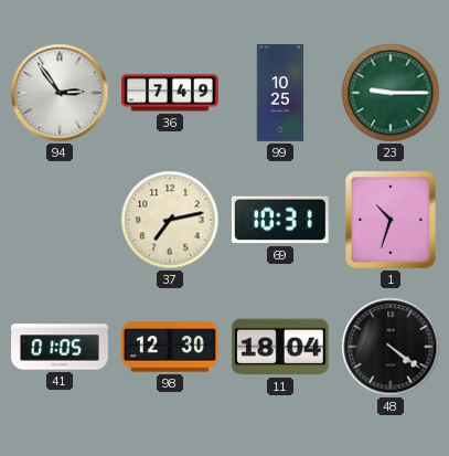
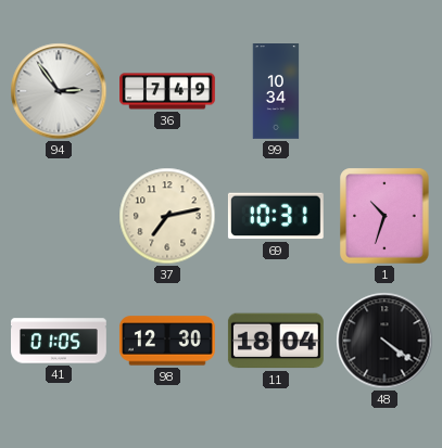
99: 10:25 -> 10:34
23: 9:15 -> none
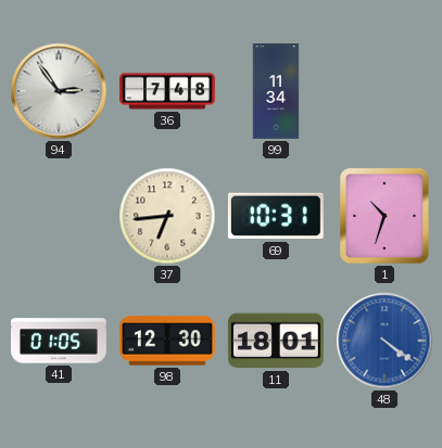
36: 7:49 -> 7:48
99: 10:34 -> 11:34
37: 7:13 -> 6:44
11: 18:04 -> 18:01
48 dial: black -> blue
